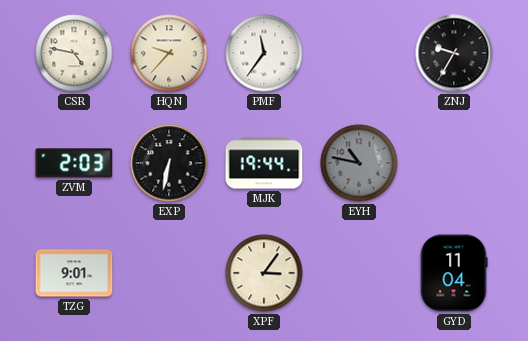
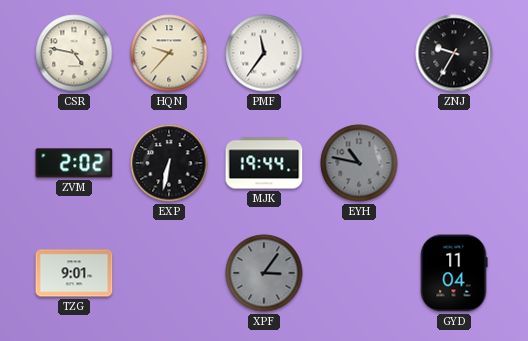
ZVM: 2:03 -> 2:02
XPF dial: cream -> grey
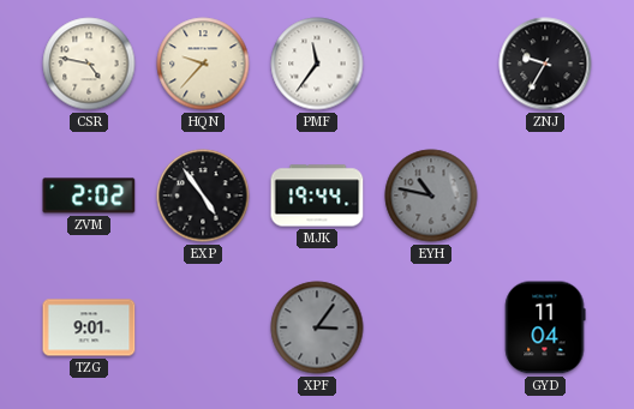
EXP: 6:32 -> 4:54
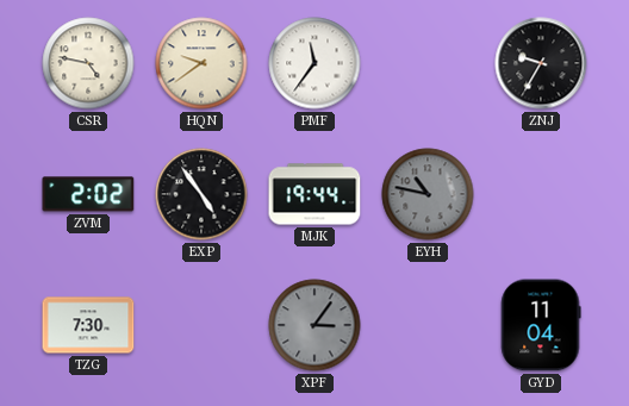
HQN: 9:37 -> 9:39
TZG: 9:01 -> 7:30
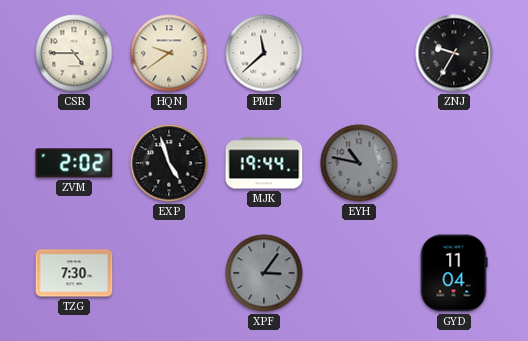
CSR: 4:47 -> 4:45
PMF: 11:36 -> 11:38
EXP: 4:54 -> 4:57
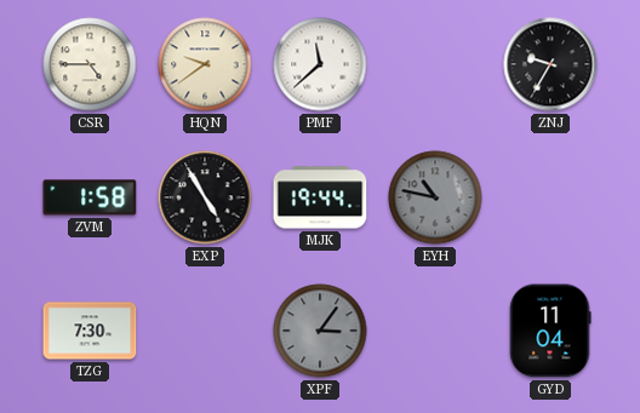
ZVM: 2:02 -> 1:58
EXP: 4:57 -> 4:55
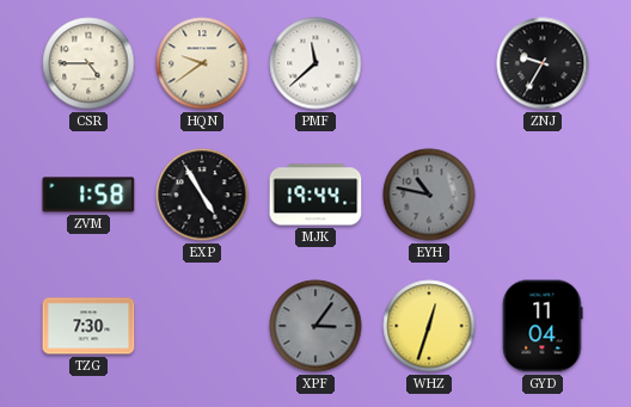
WHZ: none -> 12:33
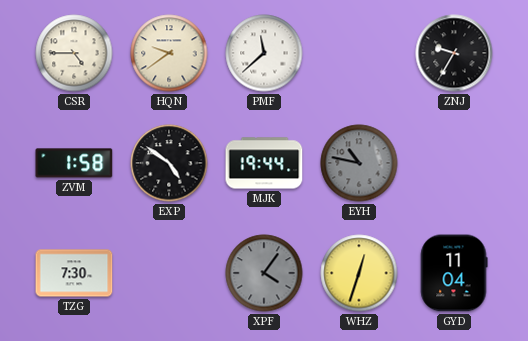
EXP: 4:55 -> 4:51
XPF: 3:06 -> 4:06
